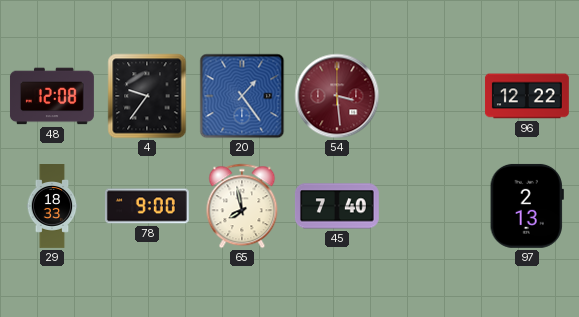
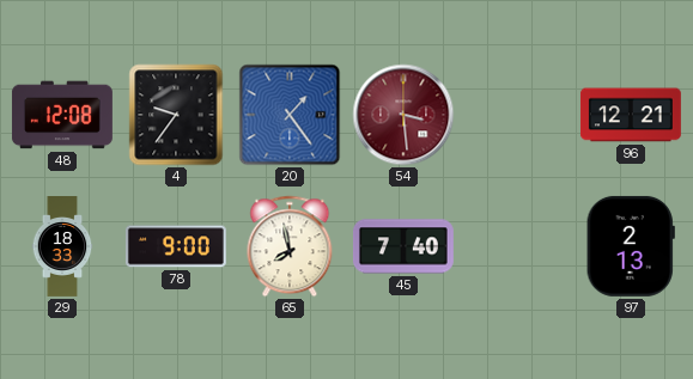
96: 12:22 -> 12:21
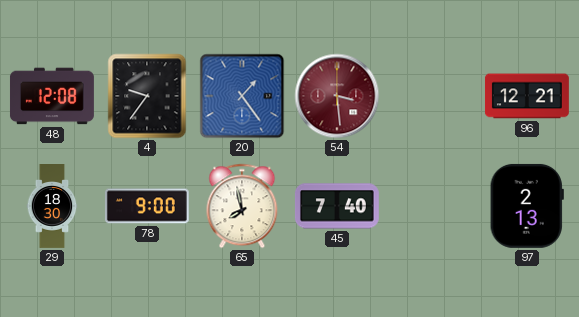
29: 18:33 -> 18:30
